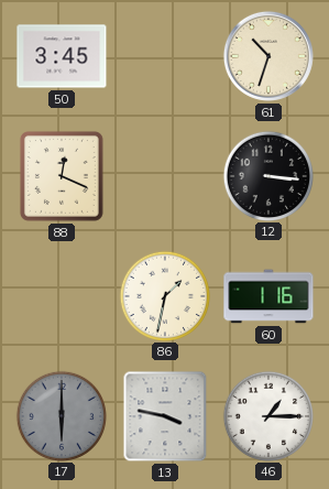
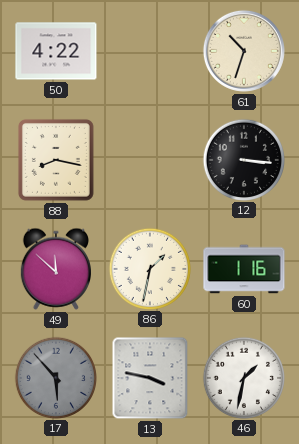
50: 3:45 -> 4:22
88: 12:19 -> 8:17
49: none -> 11:52
17: 6:00 -> 5:53
46: 1:15 -> 1:32
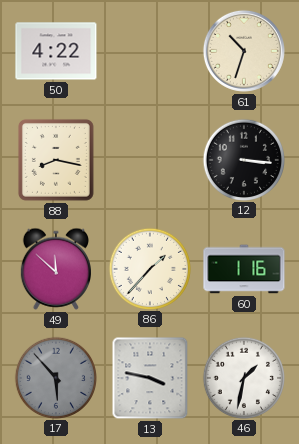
86: 1:32 -> 1:37
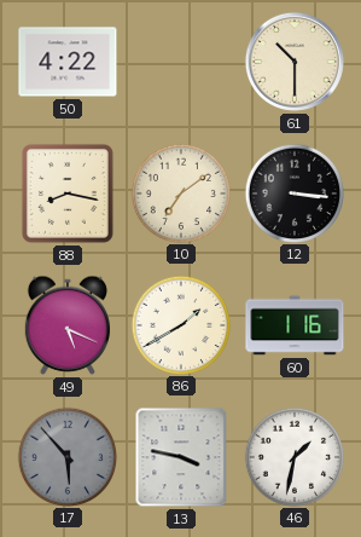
61: 10:33 -> 10:30
10: none -> 7:09
49: 11:52 -> 5:19
86: 1:37 -> 1:40
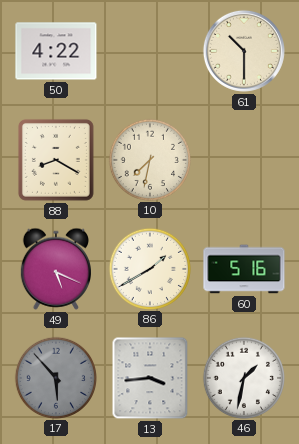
88: 8:17 -> 8:20
10: 7:09 -> 7:32
12: 3:16 -> none
60: 1:16 -> 5:16
13: 3:47 -> 3:44
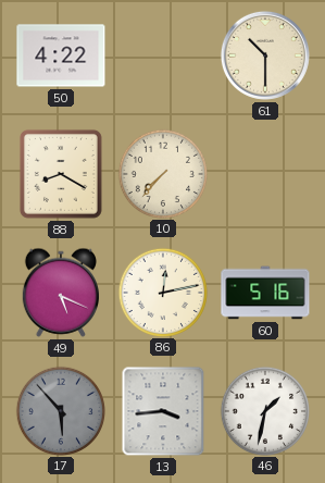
10: 7:32 -> 7:37
86: 1:40 -> 12:13
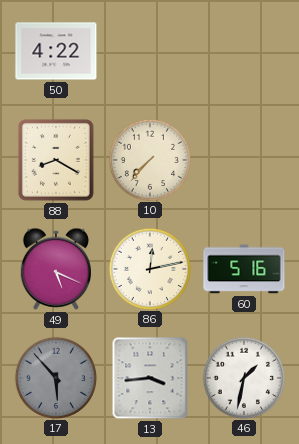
61: 10:30 -> none
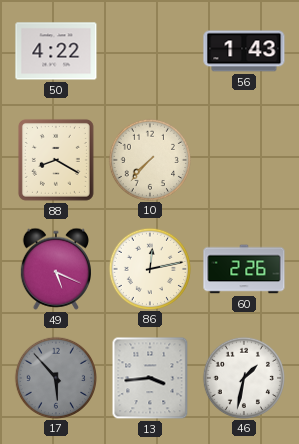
56: none -> 1:43
60: 5:16 -> 2:26
